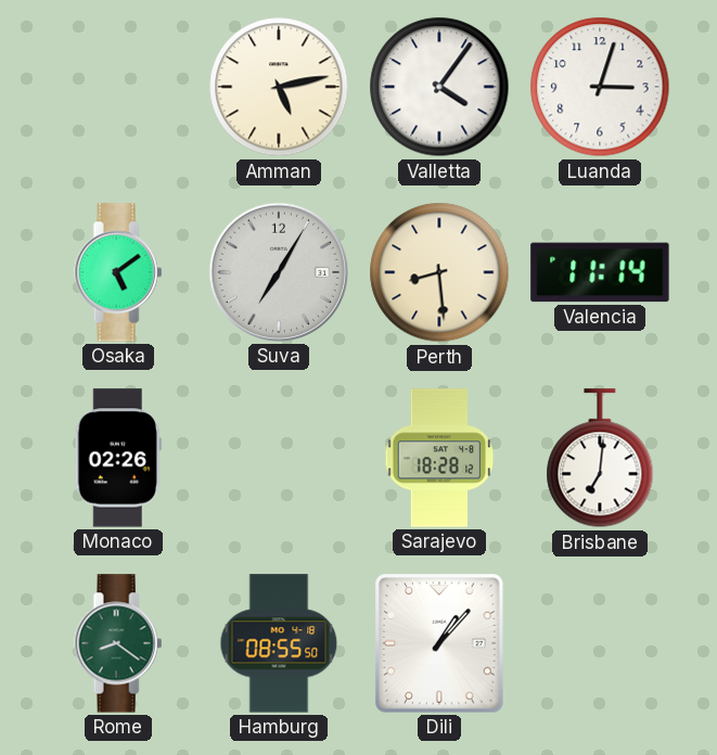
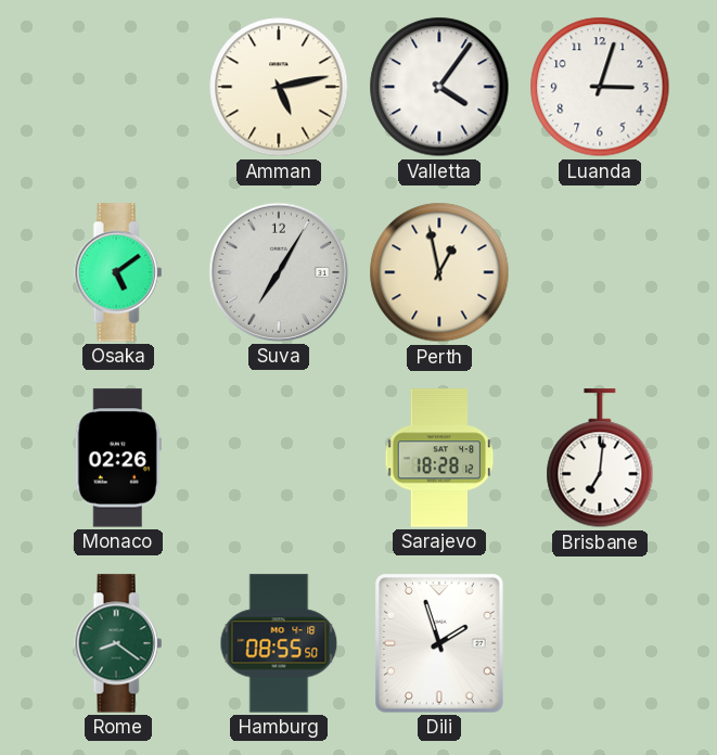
Perth: 8:29 -> 12:58
Valencia: 11:14 -> none
Dili: 1:07 -> 1:57
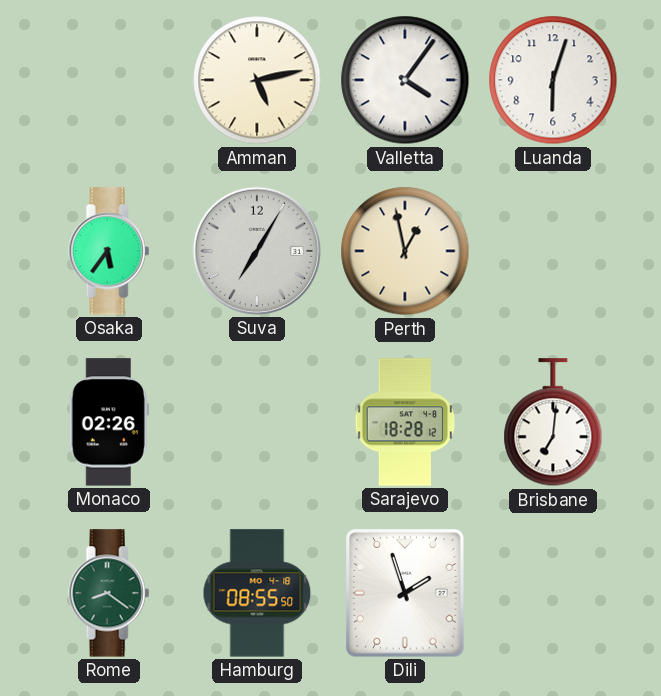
Luanda: 3:03 -> 6:03
Osaka: 5:09 -> 5:36
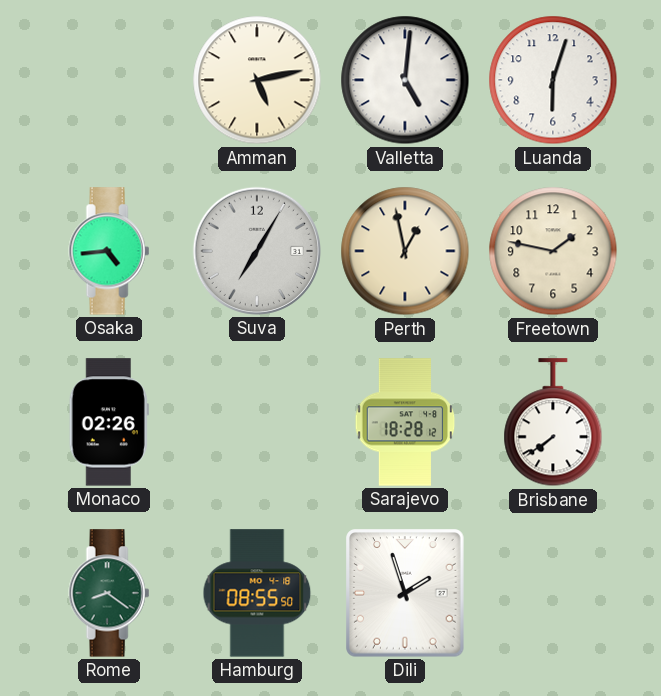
Valletta: 4:06 -> 5:01
Osaka: 5:36 -> 4:44
Freetown: none -> 1:47
Brisbane: 7:01 -> 7:39
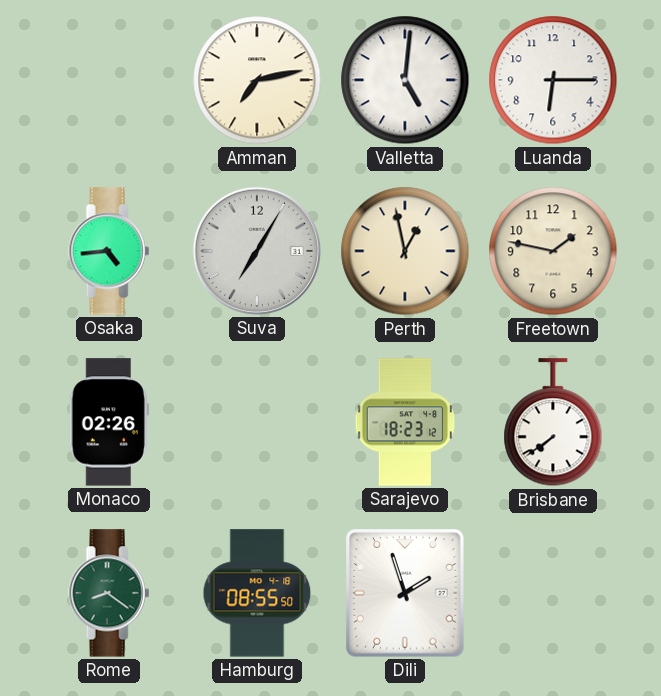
Amman: 5:13 -> 7:13
Luanda: 6:03 -> 6:15
Sarajevo: 18:28 -> 18:23
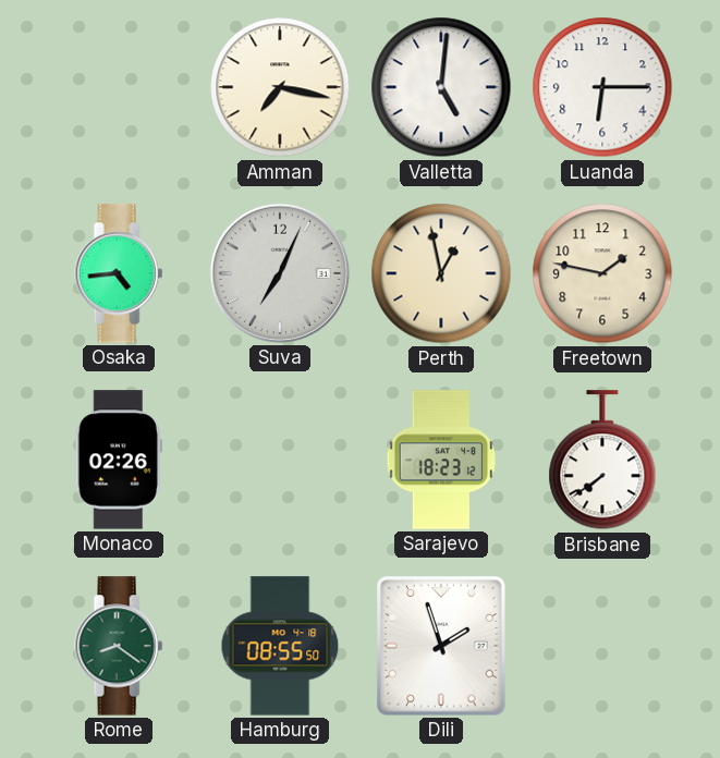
Amman: 7:13 -> 7:17
Suva: 7:05 -> 7:04
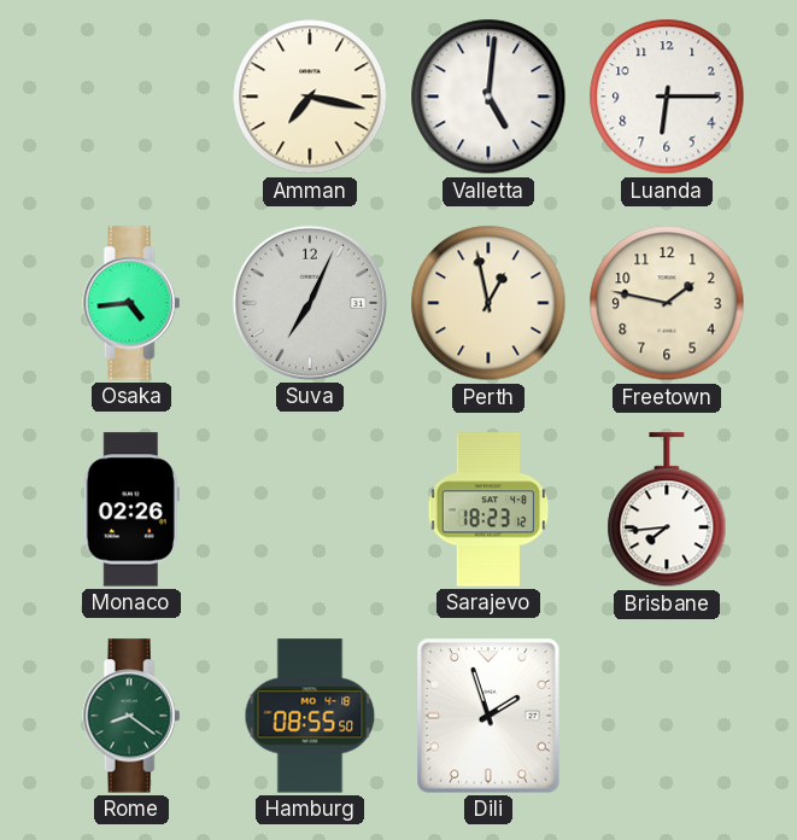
Brisbane: 7:39 -> 7:44
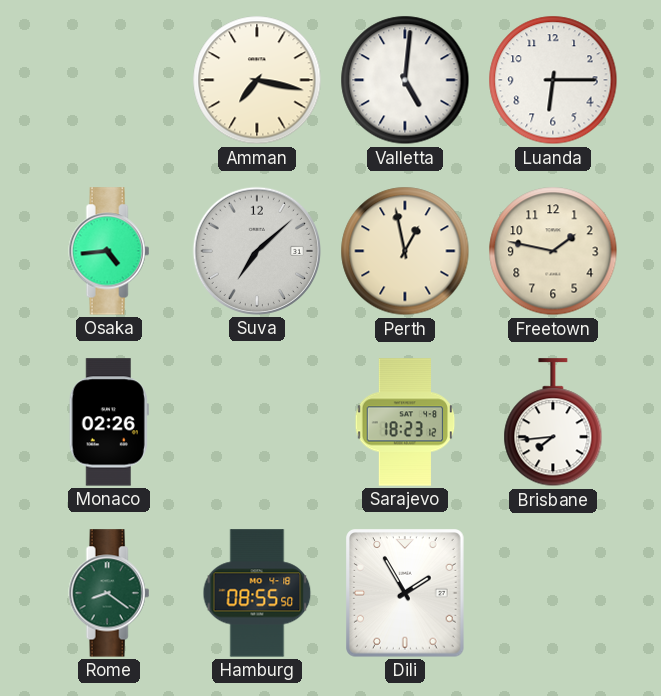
Suva: 7:04 -> 7:08
Dili: 1:57 -> 1:55
